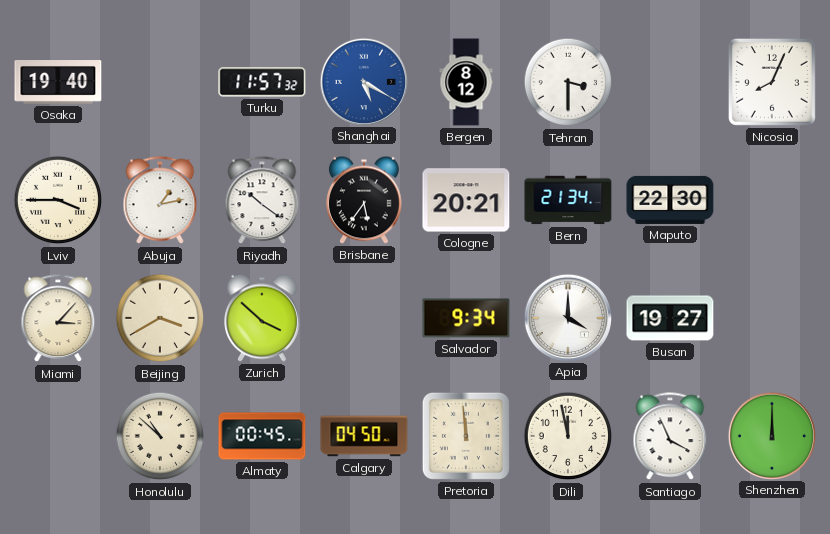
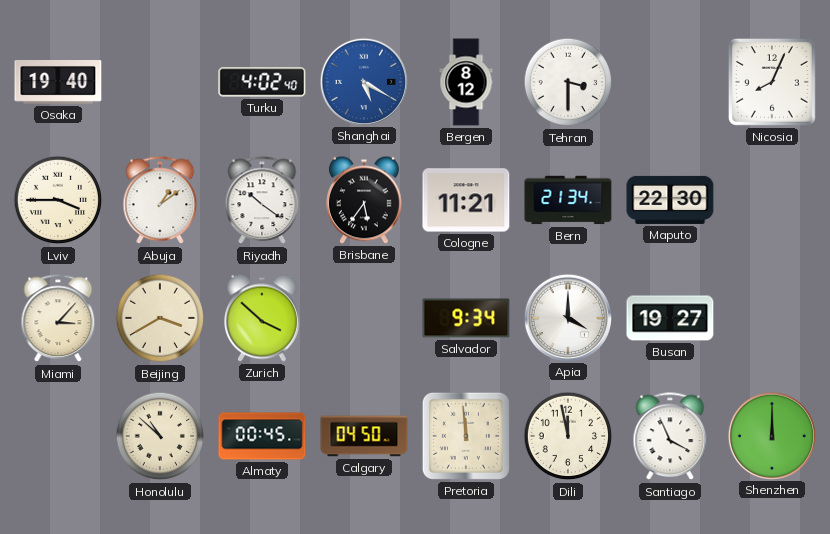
Turku: 11:57 -> 4:02
Abuja: 1:13 -> 1:09
Cologne: 20:21 -> 11:21
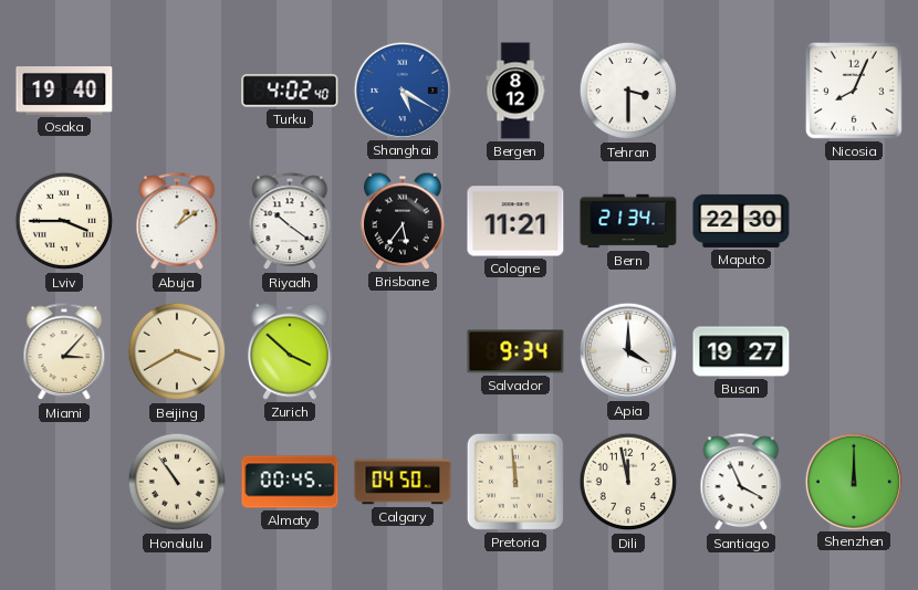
Honolulu: 10:52 -> 10:54
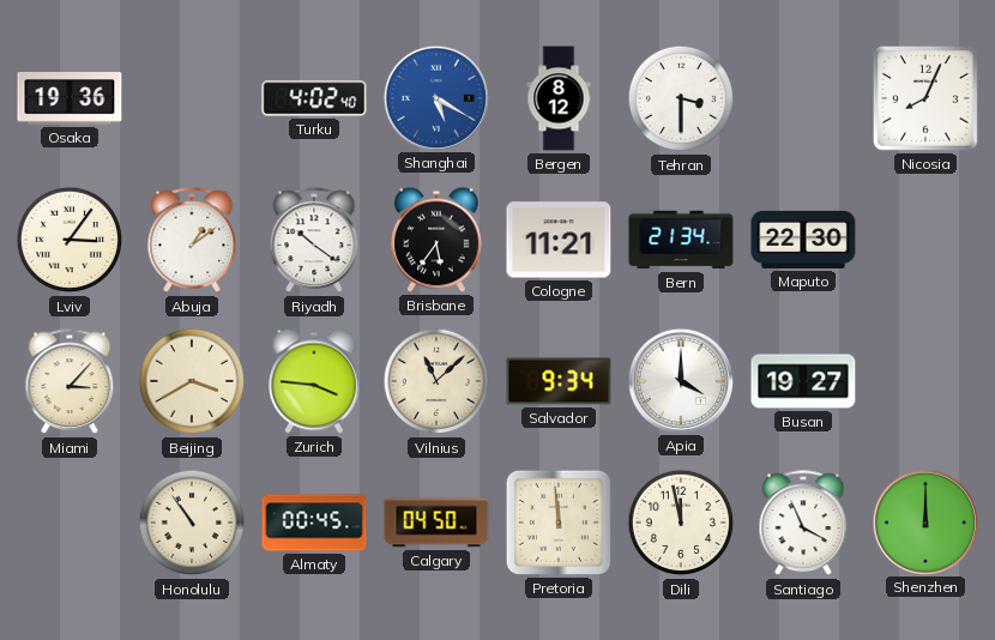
Osaka: 19:40 -> 19:36
Lviv: 3:45 -> 3:06
Zurich: 3:52 -> 3:46
Vilnius: none -> 11:08
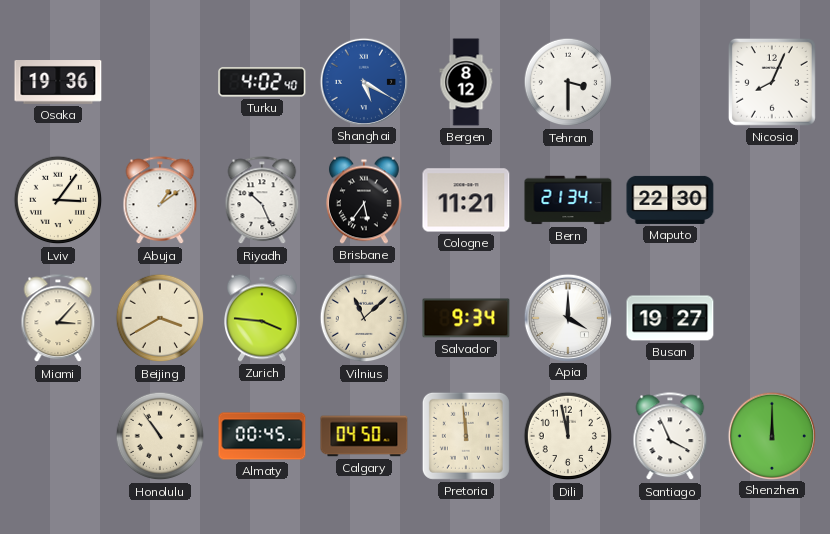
Riyadh: 10:21 -> 10:26
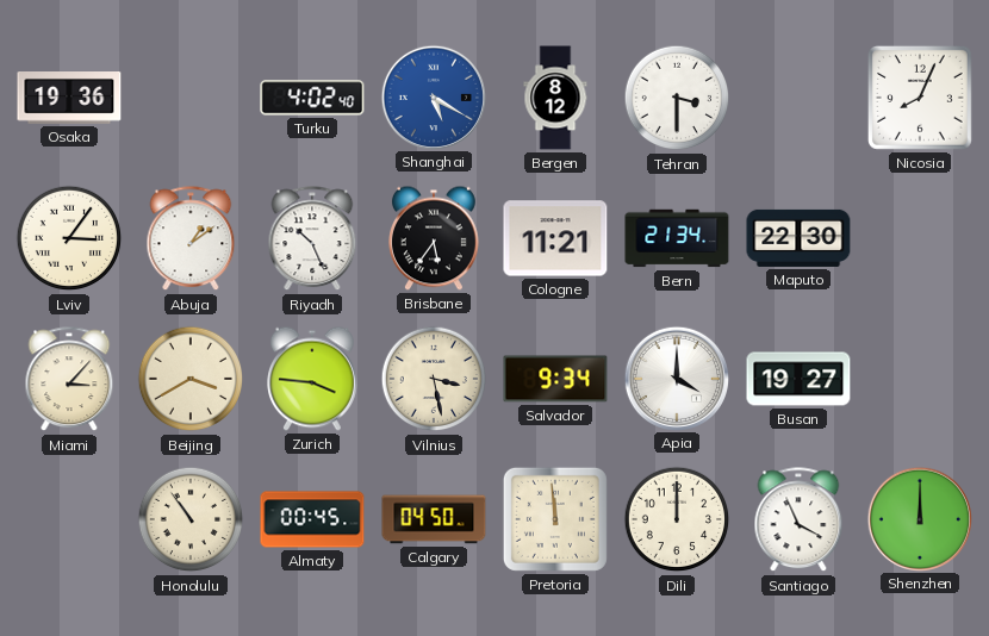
Vilnius: 11:08 -> 3:28
Dili: 11:58 -> 12:00
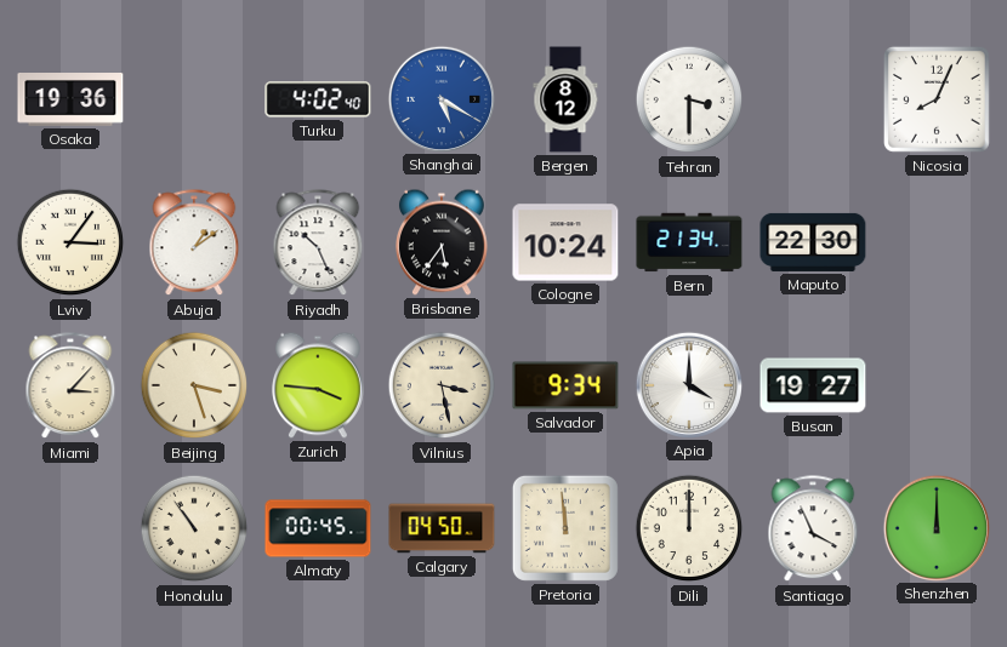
Cologne: 11:21 -> 10:24
Beijing: 3:40 -> 3:27
